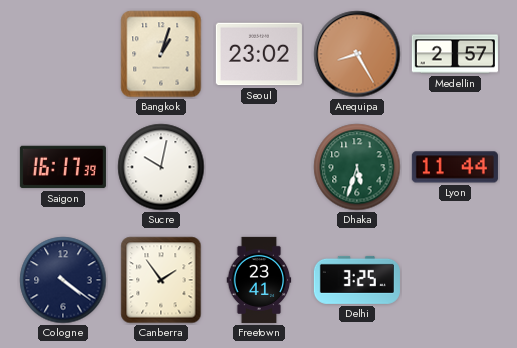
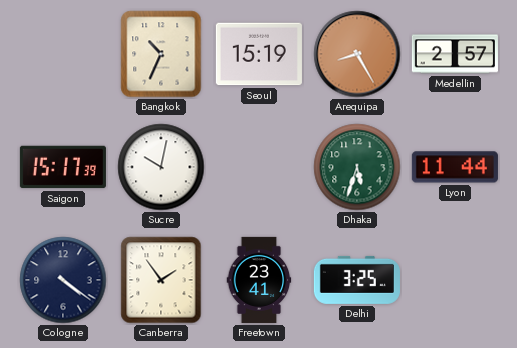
Bangkok: 1:03 -> 10:34
Seoul: 23:02 -> 15:19
Saigon: 16:17 -> 15:17
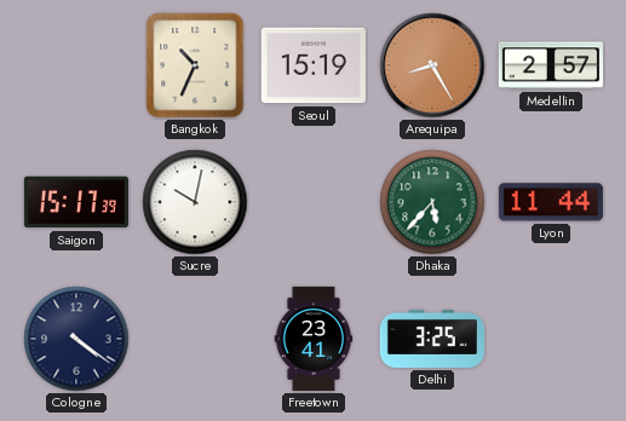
Dhaka: 5:33 -> 5:37
Canberra: 1:54 -> none
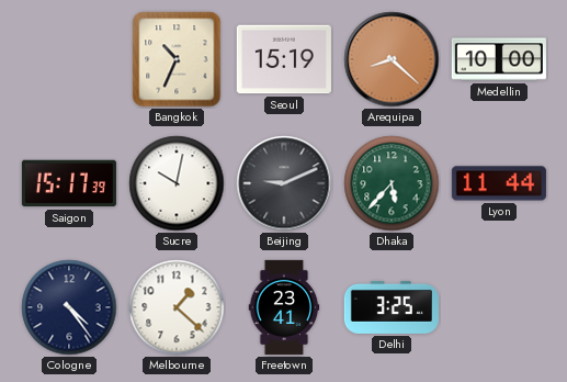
Arequipa: 8:25 -> 8:22
Medellin: 2:57 -> 10:00
Beijing: none -> 9:11
Cologne: 4:21 -> 4:24
Melbourne: none -> 1:22
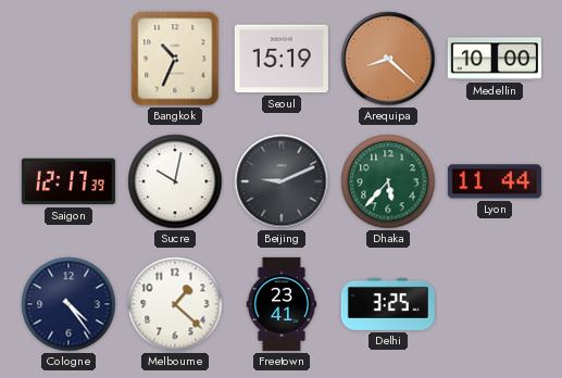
Saigon: 15:17 -> 12:17
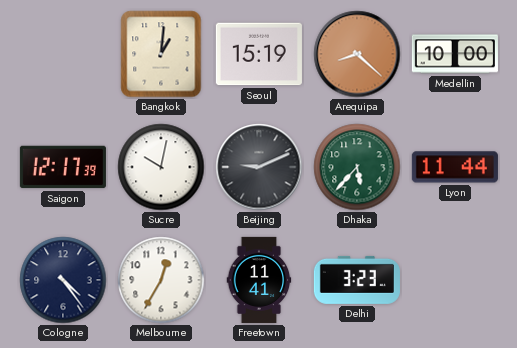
Bangkok: 10:34 -> 1:01
Melbourne: 1:22 -> 12:35
Freetown: 23:41 -> 11:41
Delhi: 3:25 -> 3:23
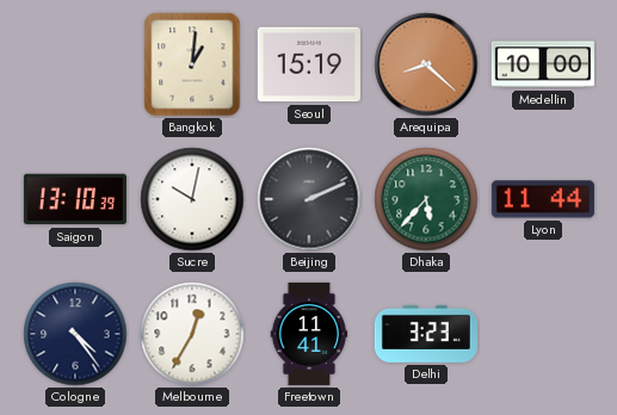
Saigon: 12:17 -> 13:10
Beijing: 9:11 -> 2:11
